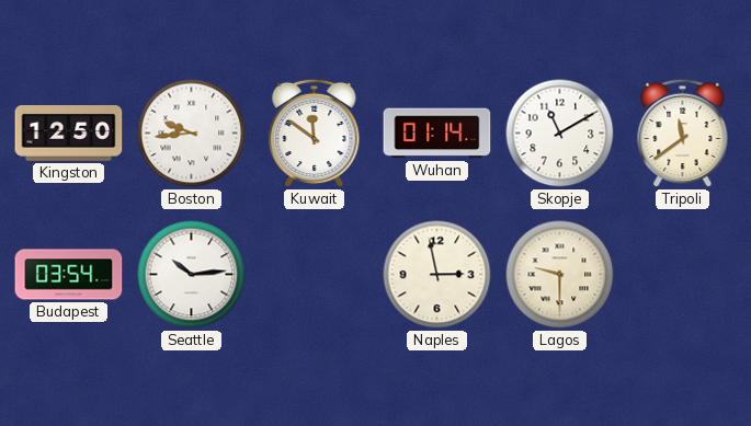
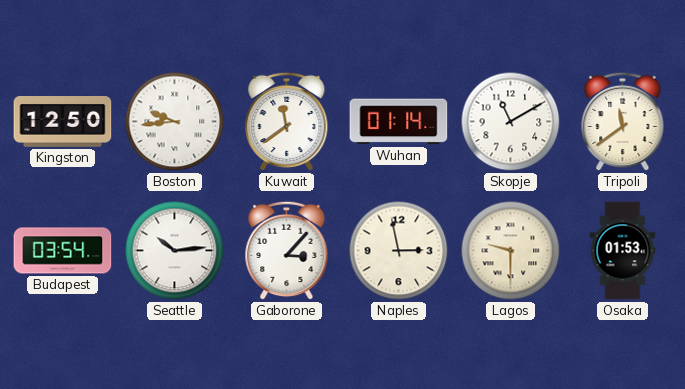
Kuwait: 11:51 -> 11:39
Gaborone: none -> 3:07
Osaka: none -> 01:53
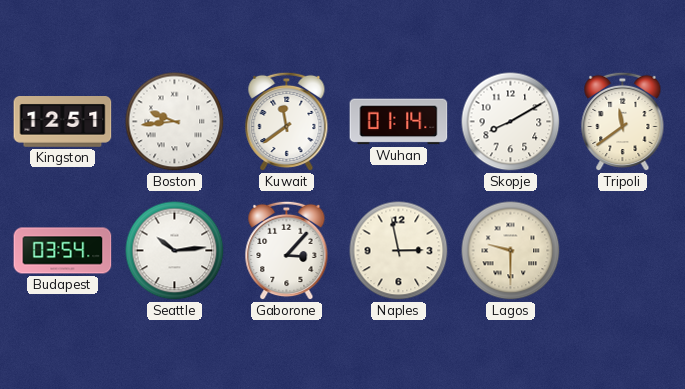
Kingston: 12:50 -> 12:51
Skopje: 11:10 -> 8:10
Osaka: 01:53 -> none
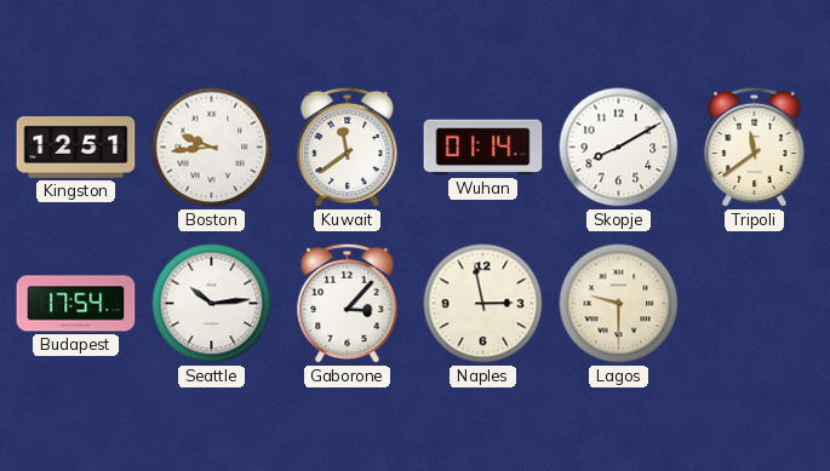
Budapest: 03:54 -> 17:54
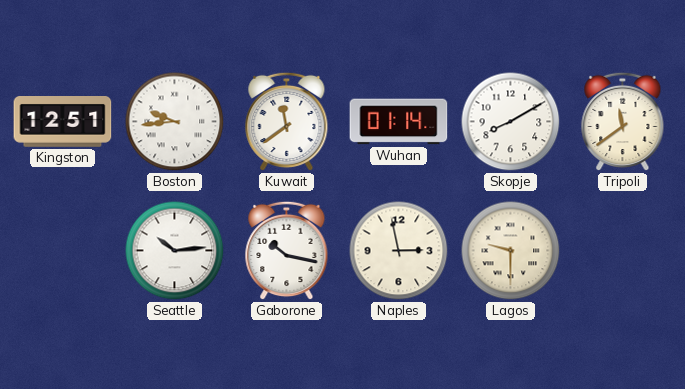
Budapest: 17:54 -> none
Gaborone: 3:07 -> 10:17
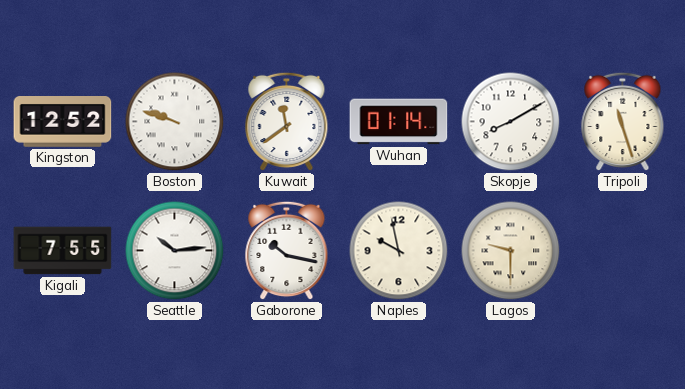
Kingston: 12:51 -> 12:52
Boston: 9:44 -> 9:48
Tripoli: 11:39 -> 11:27
Kigali: none -> 7:55
Naples: 2:58 -> 9:58
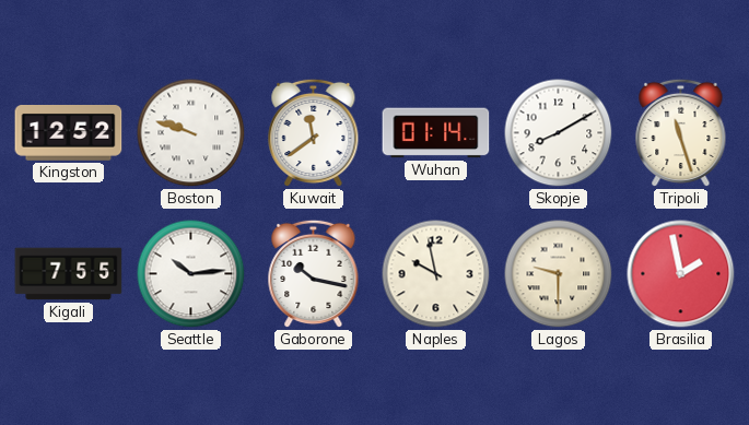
Brasilia: none -> 1:58
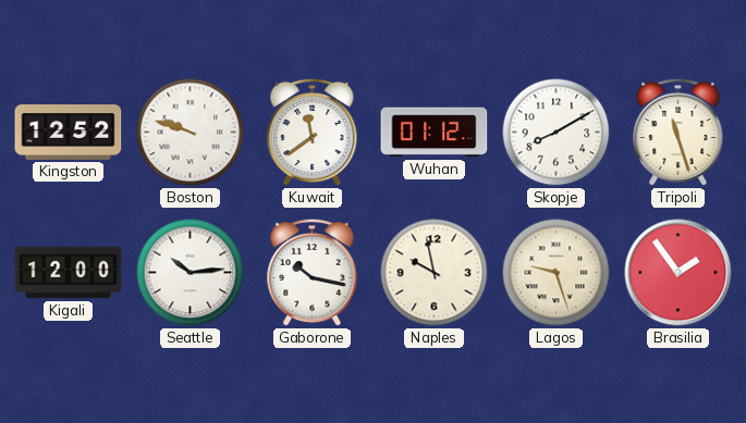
Wuhan: 01:14 -> 01:12
Kigali: 7:55 -> 12:00
Lagos: 9:30 -> 9:27
Brasilia: 1:58 -> 1:54
